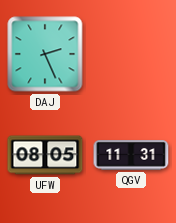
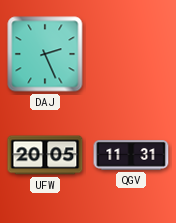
UFW: 08:05 -> 20:05
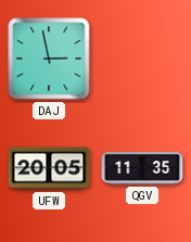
DAJ: 2:26 -> 2:58
QGV: 11:31 -> 11:35
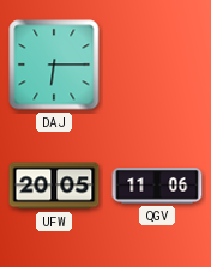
DAJ: 2:58 -> 6:15
QGV: 11:35 -> 11:06
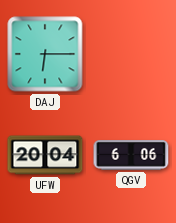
UFW: 20:05 -> 20:04
QGV: 11:06 -> 6:06
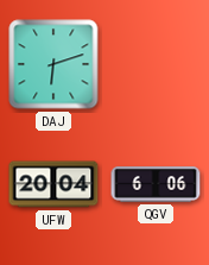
DAJ: 6:15 -> 6:12
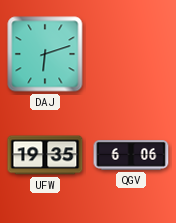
UFW: 20:04 -> 19:35
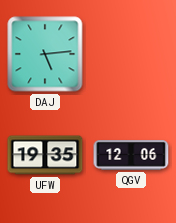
DAJ: 6:12 -> 5:14
QGV: 6:06 -> 12:06
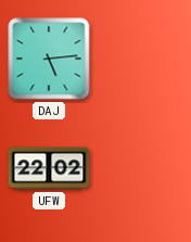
UFW: 19:35 -> 22:02
QGV: 12:06 -> none
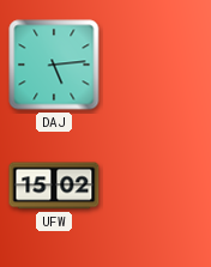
UFW: 22:02 -> 15:02
